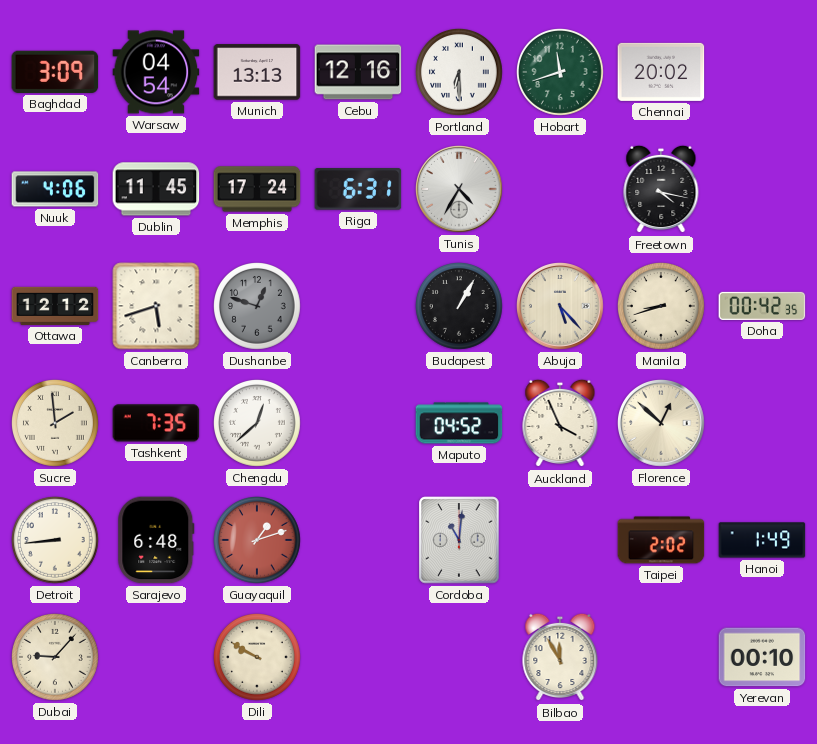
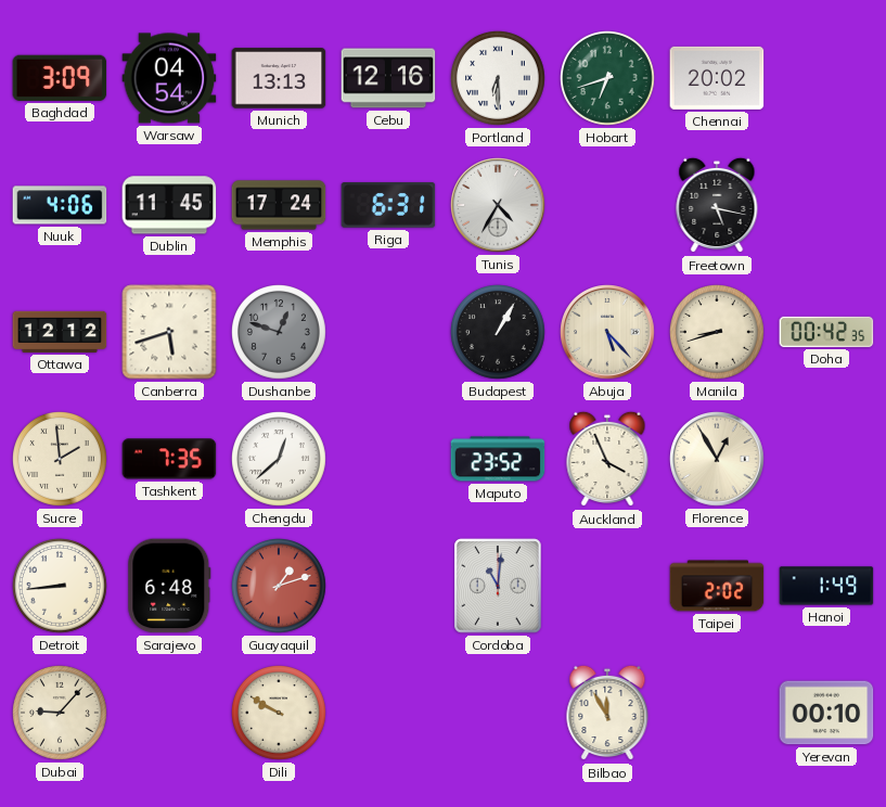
Hobart: 11:42 -> 6:42
Freetown: 4:17 -> 5:17
Maputo: 04:52 -> 23:52
Florence: 12:52 -> 12:55
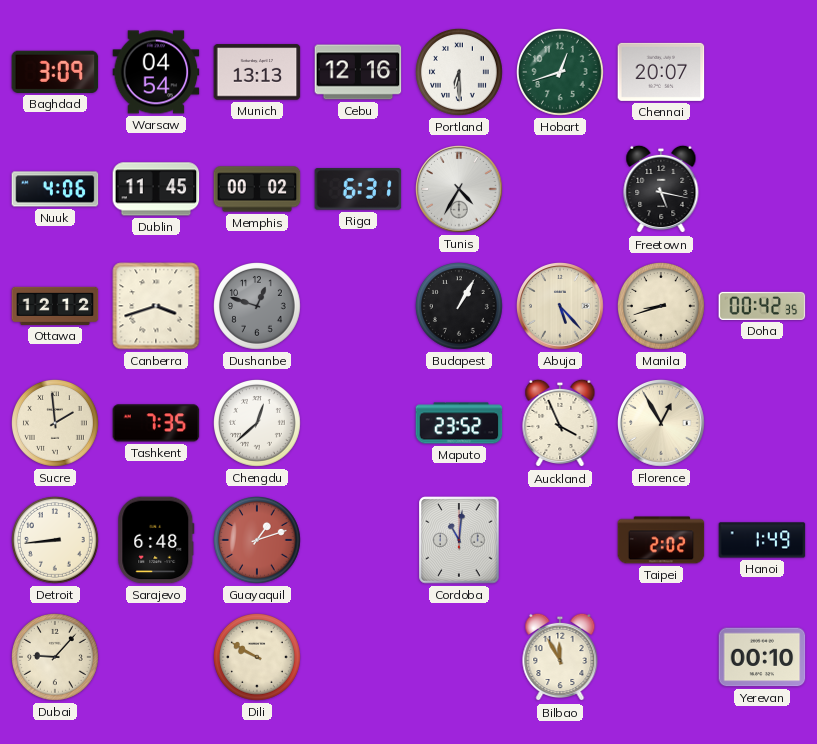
Hobart: 6:42 -> 12:42
Chennai: 20:02 -> 20:07
Memphis: 17:24 -> 00:02
Canberra: 5:42 -> 3:42
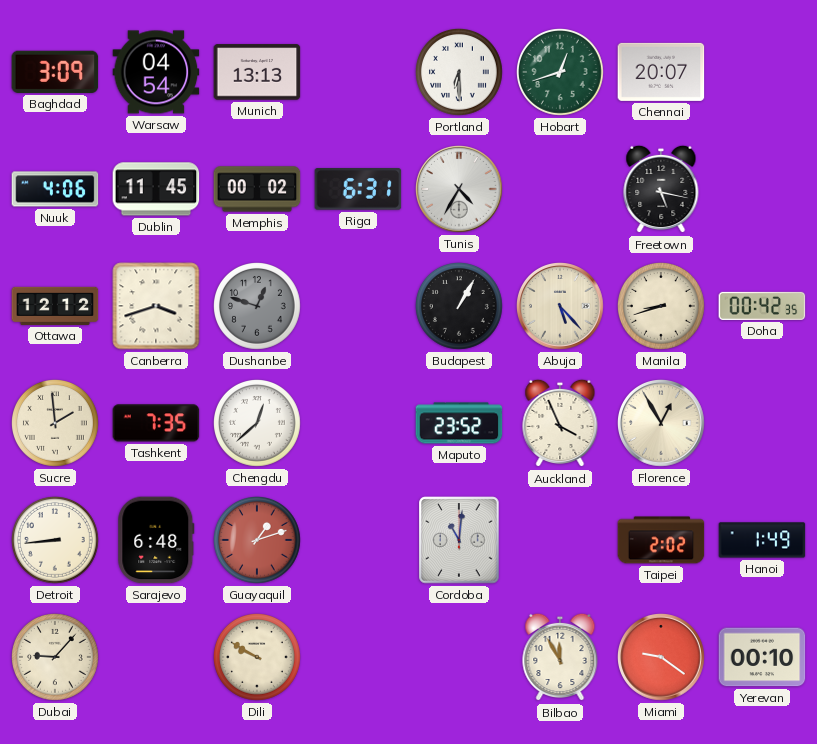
Cebu: 12:16 -> none
Miami: none -> 9:21
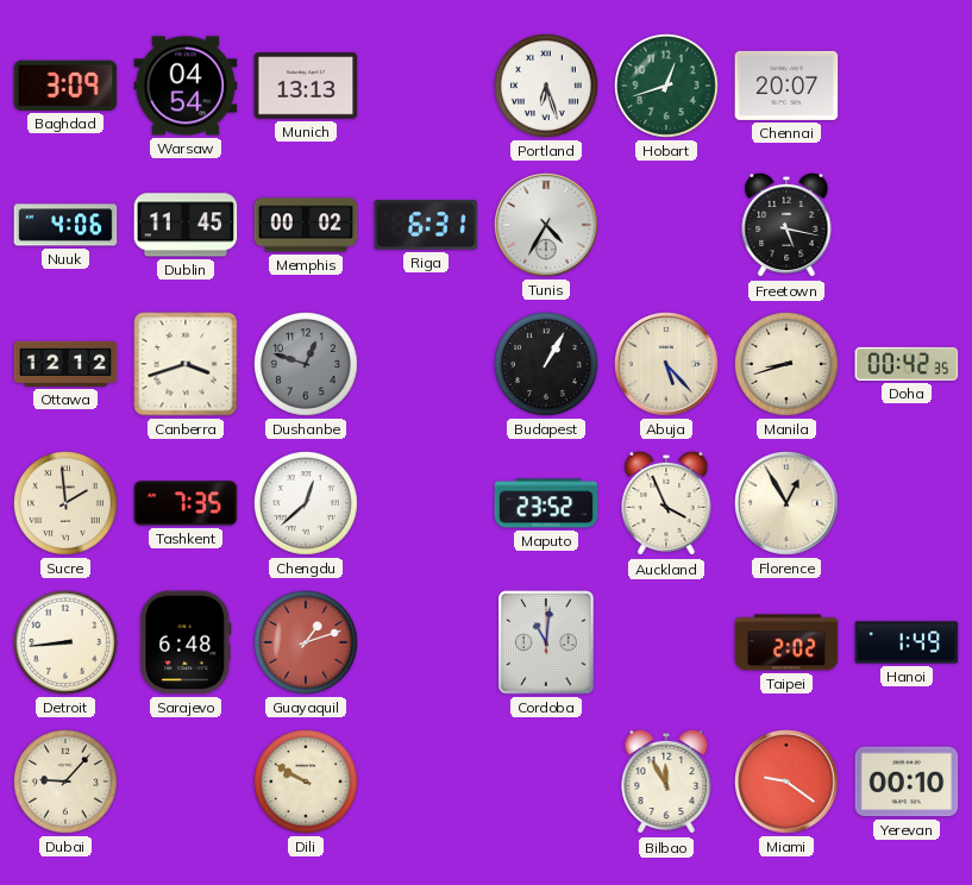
Portland: 6:30 -> 6:27
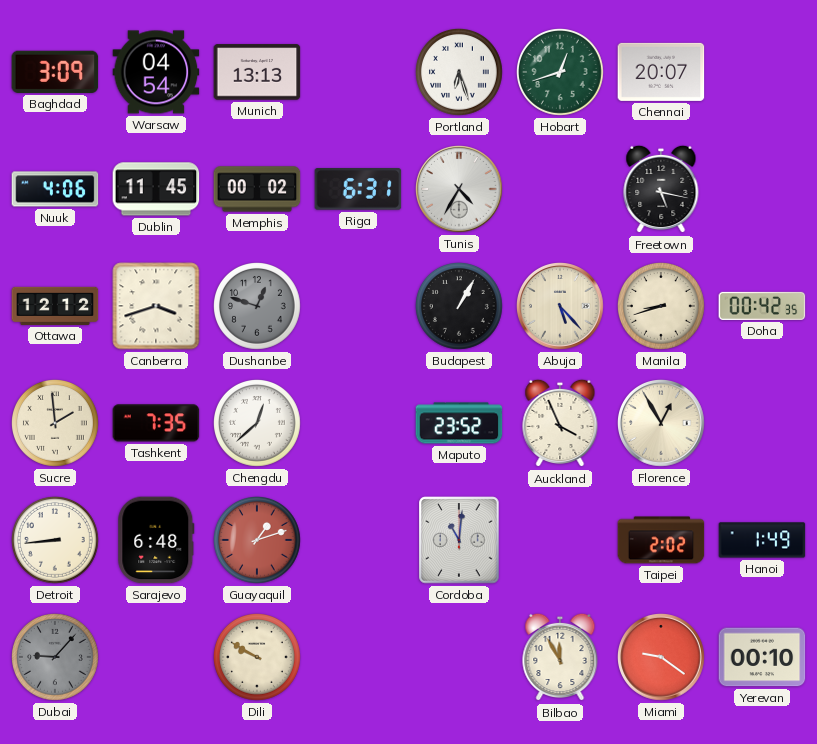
Dubai dial: cream -> grey
